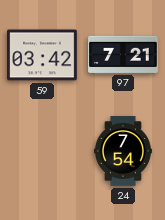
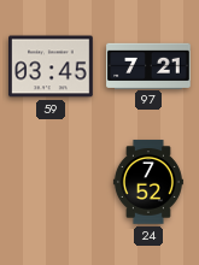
59: 03:42 -> 03:45
24: 7:54 -> 7:52
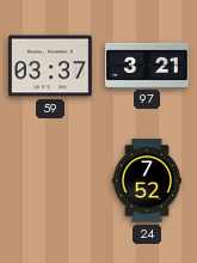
59: 03:45 -> 03:37
97: 7:21 -> 3:21
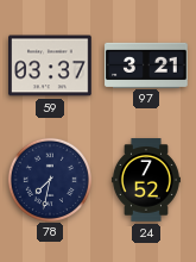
78: none -> 7:32
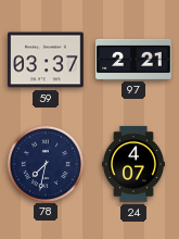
97: 3:21 -> 2:21
24: 7:52 -> 4:07
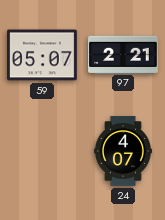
59: 03:37 -> 05:07
78: 7:32 -> none
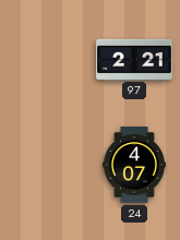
59: 05:07 -> none
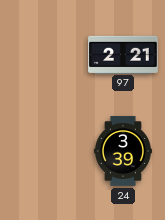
24: 4:07 -> 3:39
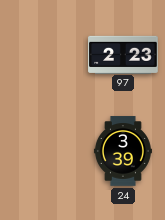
97: 2:21 -> 2:23
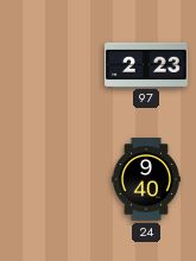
24: 3:39 -> 9:40
